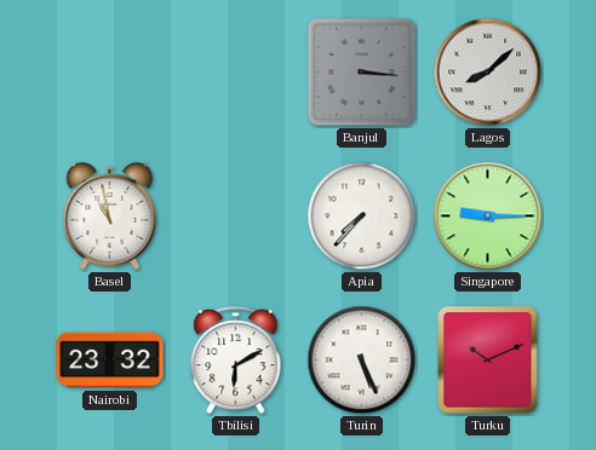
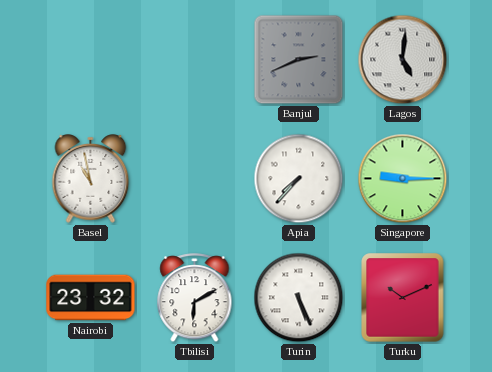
Banjul: 3:16 -> 2:41
Lagos: 8:08 -> 5:01
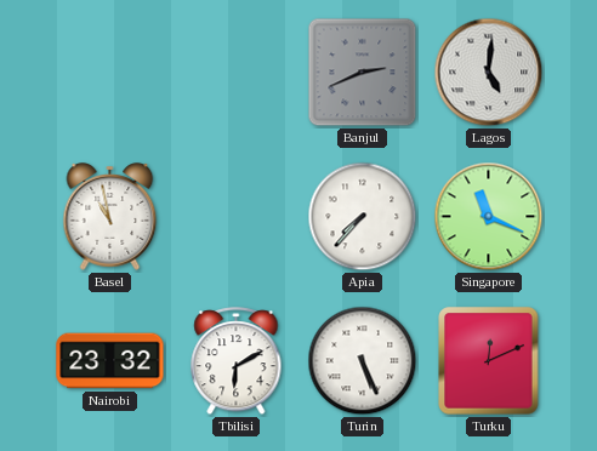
Singapore: 9:15 -> 11:19
Turku: 10:11 -> 12:11
